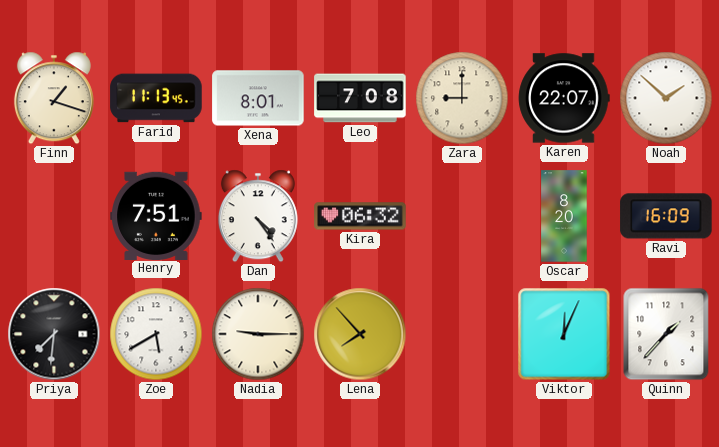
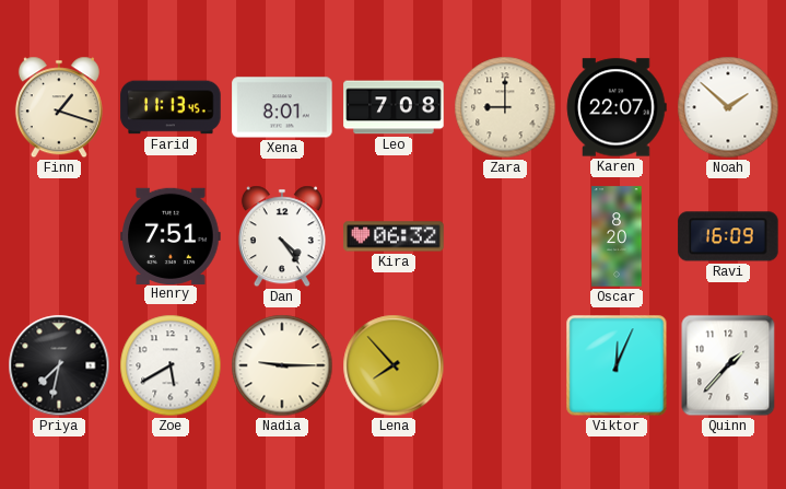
Priya: 7:31 -> 7:32
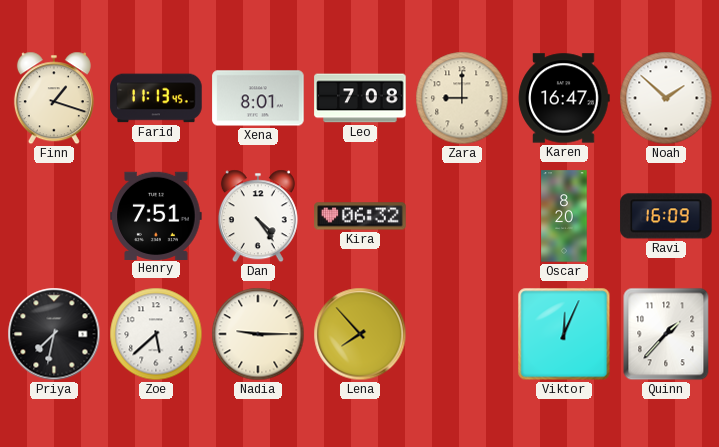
Karen: 22:07 -> 16:47
Zoe: 5:40 -> 5:38
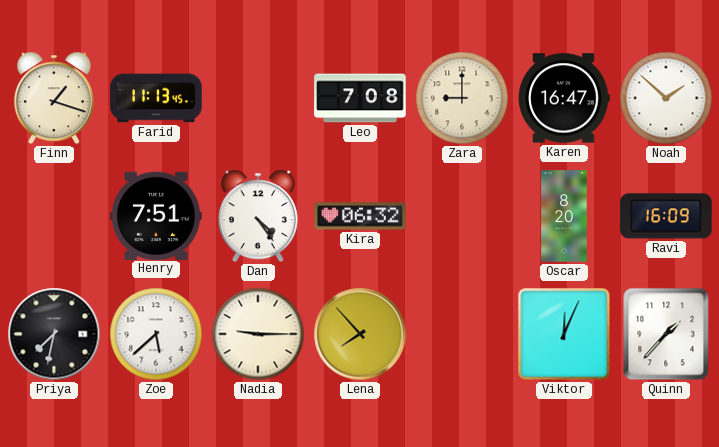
Xena: 8:01 -> none
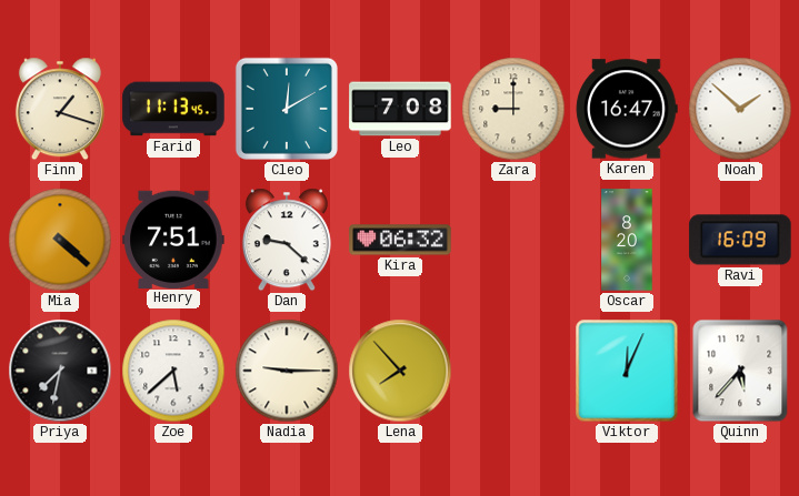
Cleo: none -> 12:10
Mia: none -> 4:22
Dan: 4:24 -> 9:22
Quinn: 1:37 -> 5:37
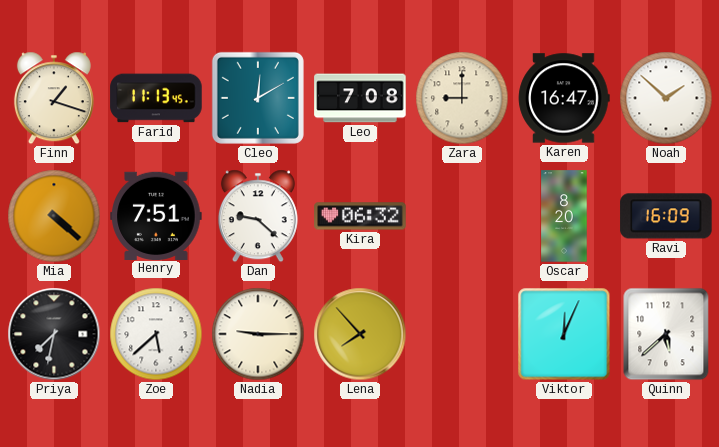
Quinn: 5:37 -> 5:38
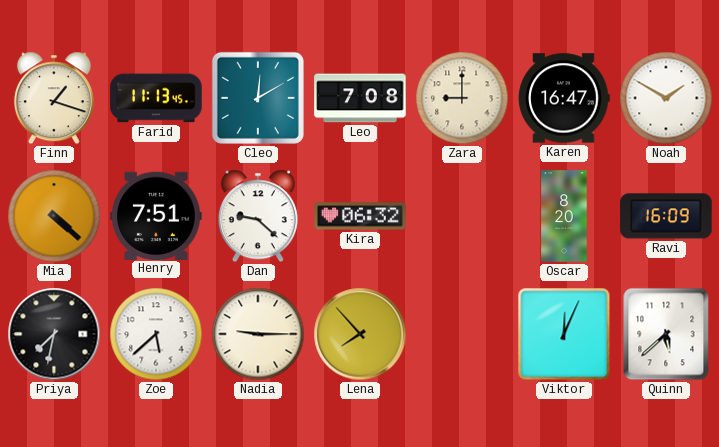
Noah: 1:52 -> 1:50
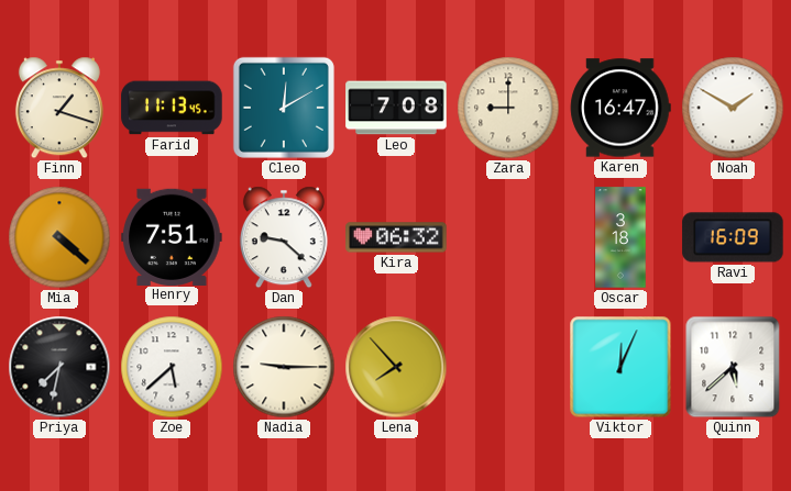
Oscar: 8:20 -> 3:18
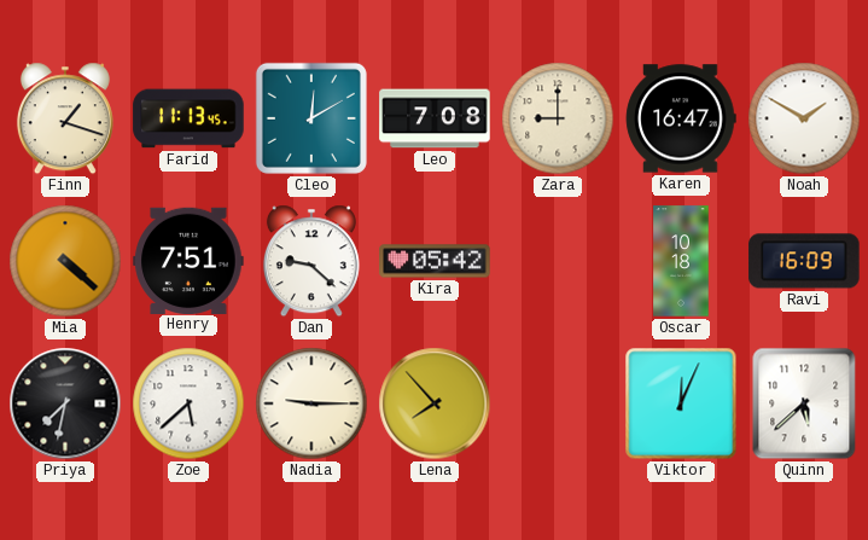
Kira: 06:32 -> 05:42
Oscar: 3:18 -> 10:18
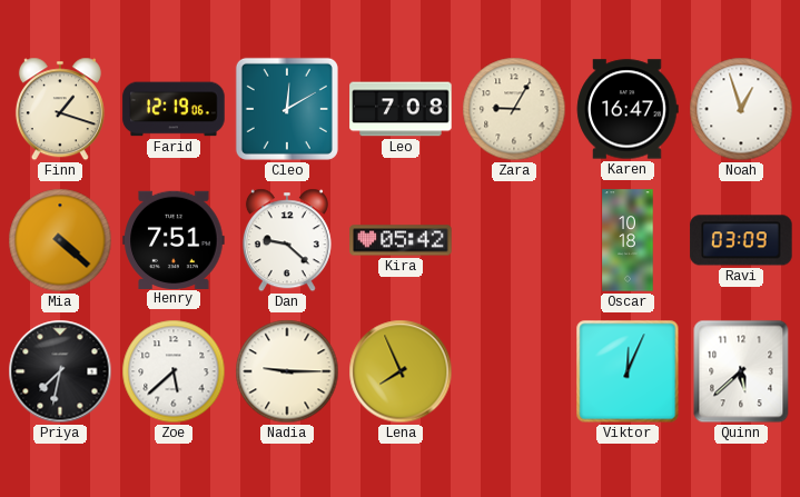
Farid: 11:13 -> 12:19
Zara: 9:00 -> 9:05
Noah: 1:50 -> 12:57
Ravi: 16:09 -> 03:09
Lena: 7:53 -> 7:56
